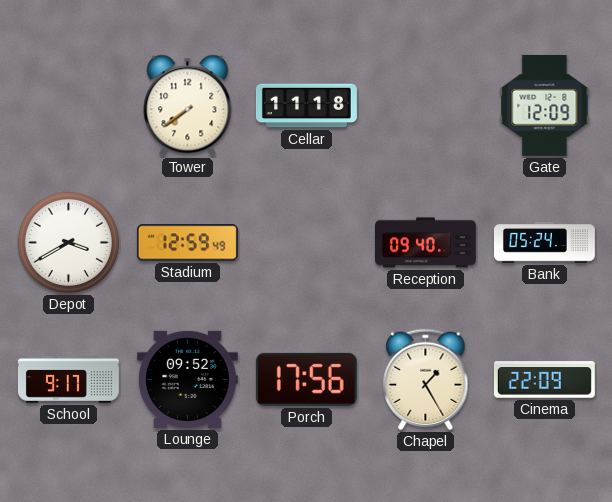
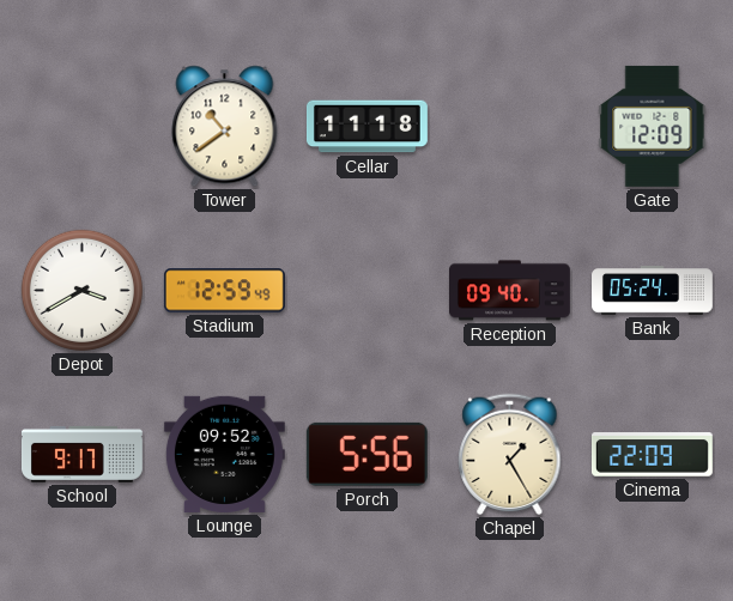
Tower: 7:39 -> 10:39
Porch: 17:56 -> 5:56
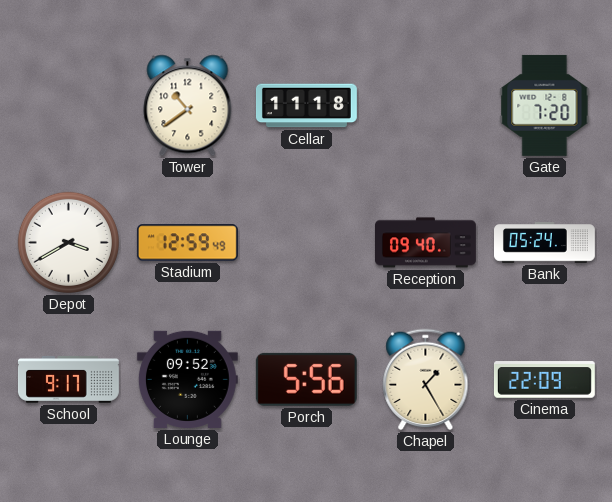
Gate: 12:09 -> 7:20
